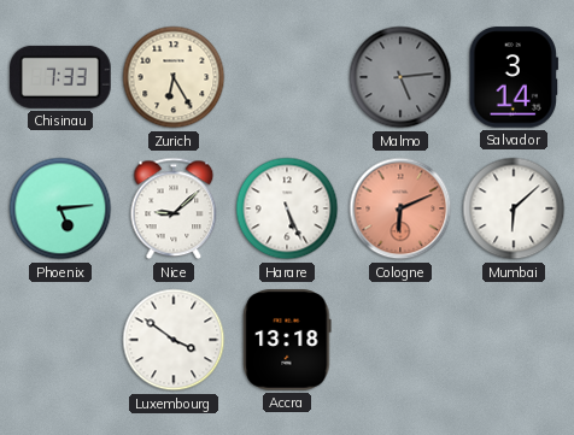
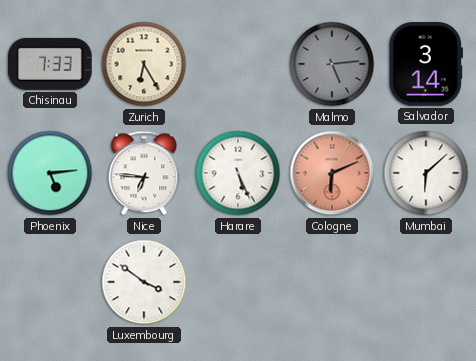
Nice: 9:08 -> 6:46
Accra: 13:18 -> none
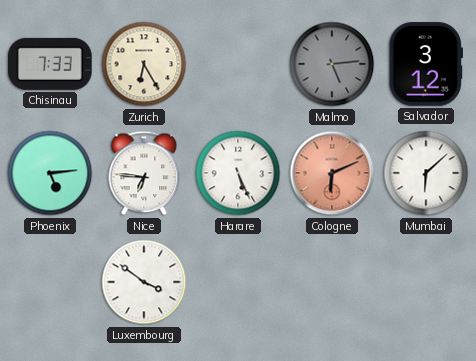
Salvador: 3:14 -> 3:12
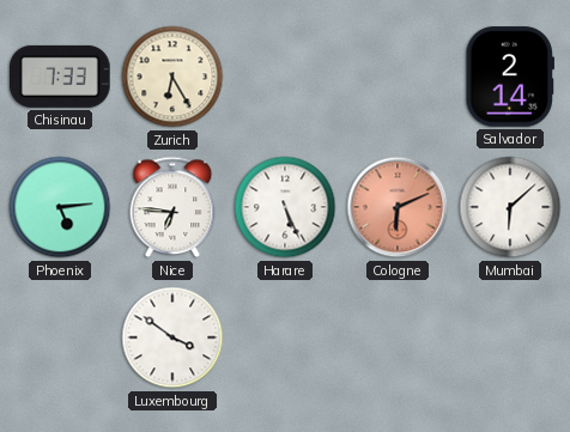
Malmo: 5:14 -> none
Salvador: 3:12 -> 2:14
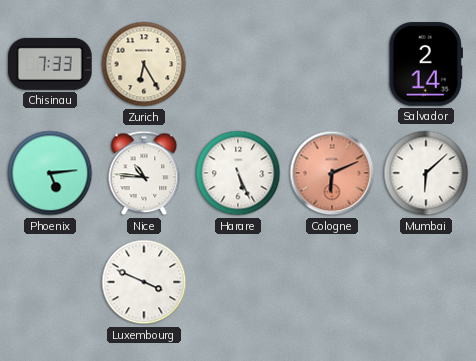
Nice: 6:46 -> 10:46
Luxembourg: 3:51 -> 3:49
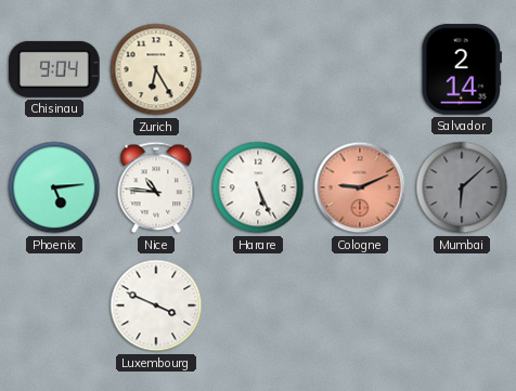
Chisinau: 7:33 -> 9:04
Cologne: 6:11 -> 9:11
Mumbai dial: white -> grey
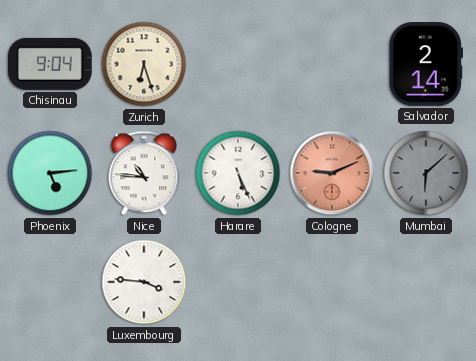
Zurich: 6:25 -> 6:27
Luxembourg: 3:49 -> 3:46
